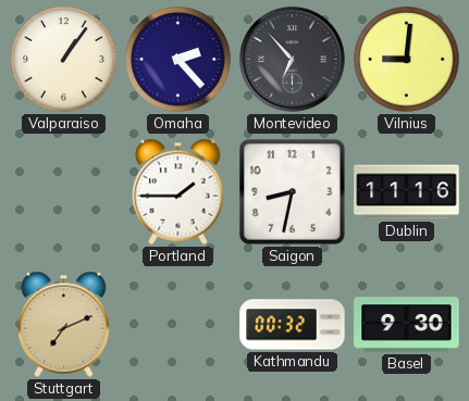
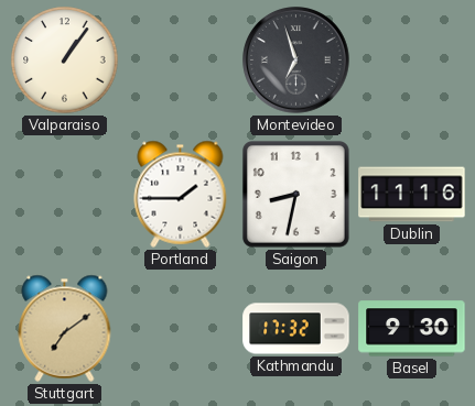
Omaha: 2:23 -> none
Montevideo: 6:53 -> 6:57
Vilnius: 9:01 -> none
Stuttgart: 7:11 -> 7:09
Kathmandu: 00:32 -> 17:32
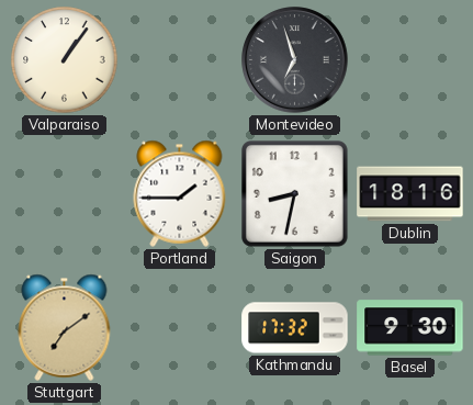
Dublin: 11:16 -> 18:16
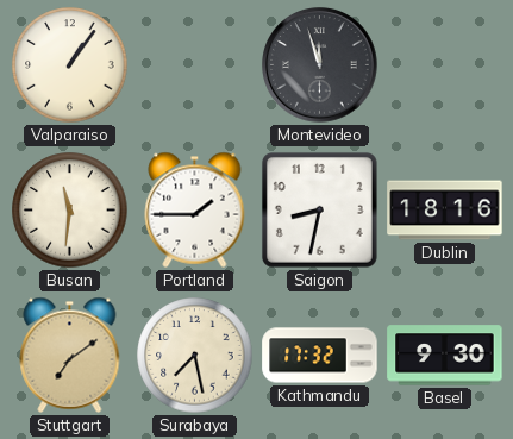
Montevideo: 6:57 -> 11:57
Busan: none -> 11:31
Surabaya: none -> 7:28
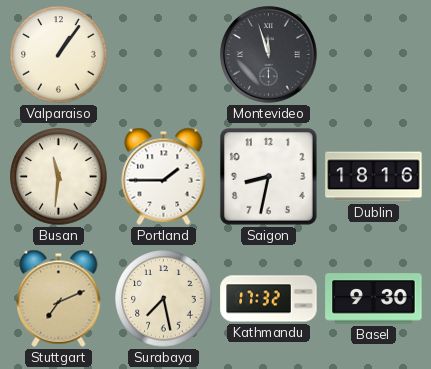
Stuttgart: 7:09 -> 7:11
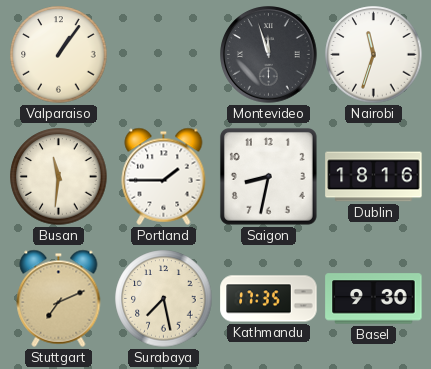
Nairobi: none -> 11:33
Kathmandu: 17:32 -> 17:35
